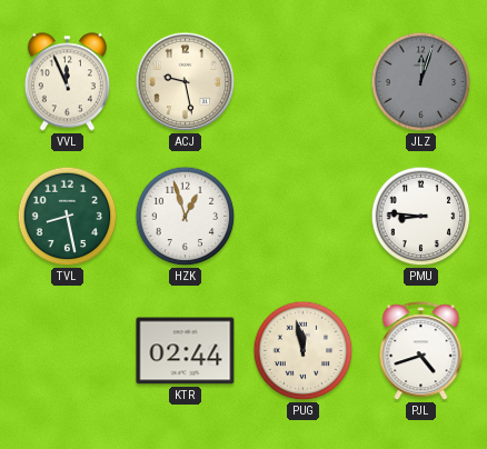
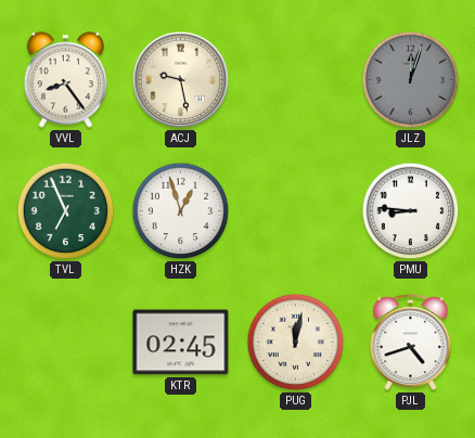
VVL: 11:56 -> 8:24
TVL: 8:28 -> 6:56
KTR: 02:44 -> 02:45
PUG: 11:58 -> 12:02
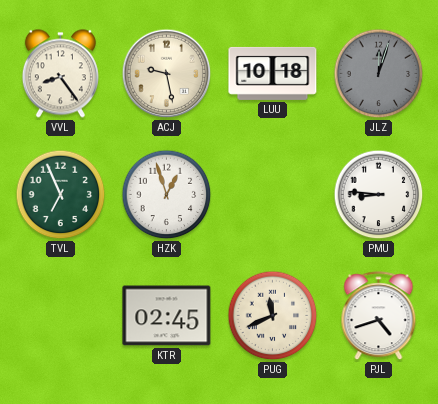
LUU: none -> 10:18
PUG: 12:02 -> 11:41
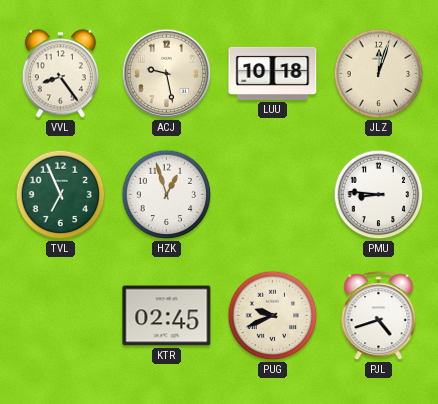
JLZ dial: grey -> cream
PUG: 11:41 -> 9:41
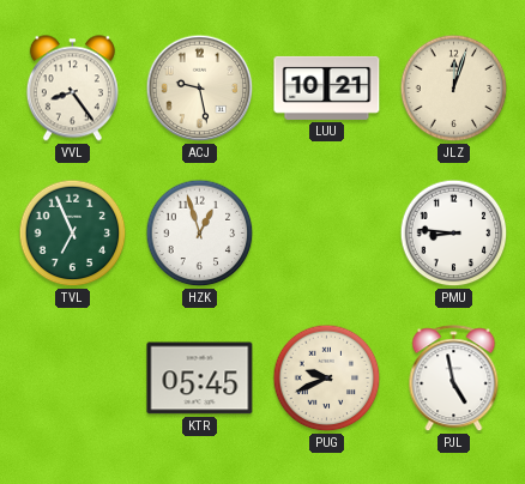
LUU: 10:18 -> 10:21
KTR: 02:45 -> 05:45
PJL: 4:42 -> 4:58
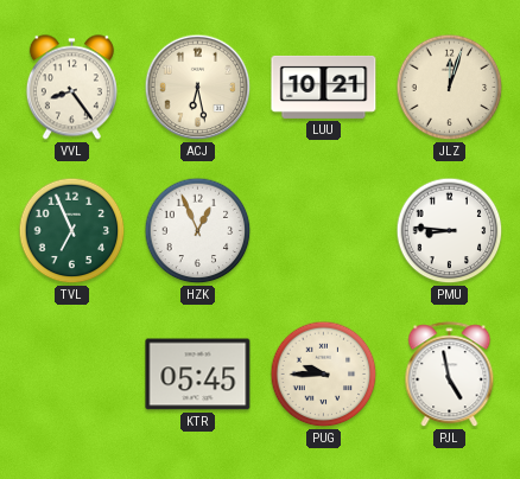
ACJ: 9:28 -> 6:28
HZK: 12:57 -> 12:56
PUG: 9:41 -> 9:45
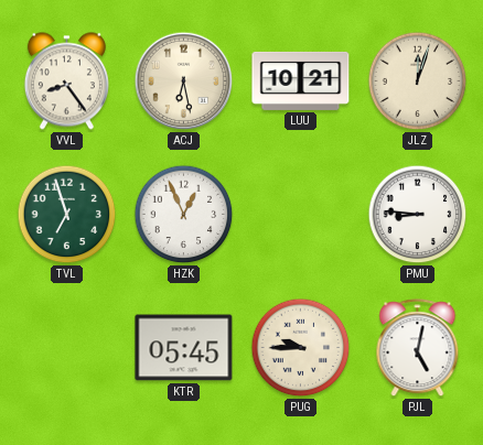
TVL: 6:56 -> 6:57
PJL: 4:58 -> 5:02
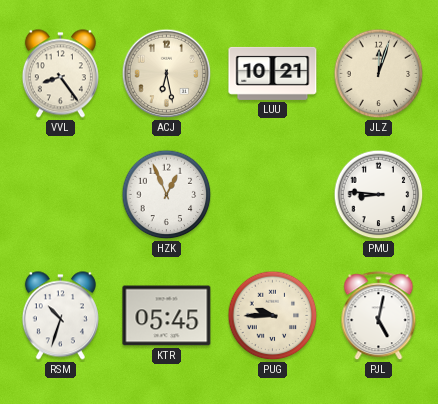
TVL: 6:57 -> none
RSM: none -> 10:33
